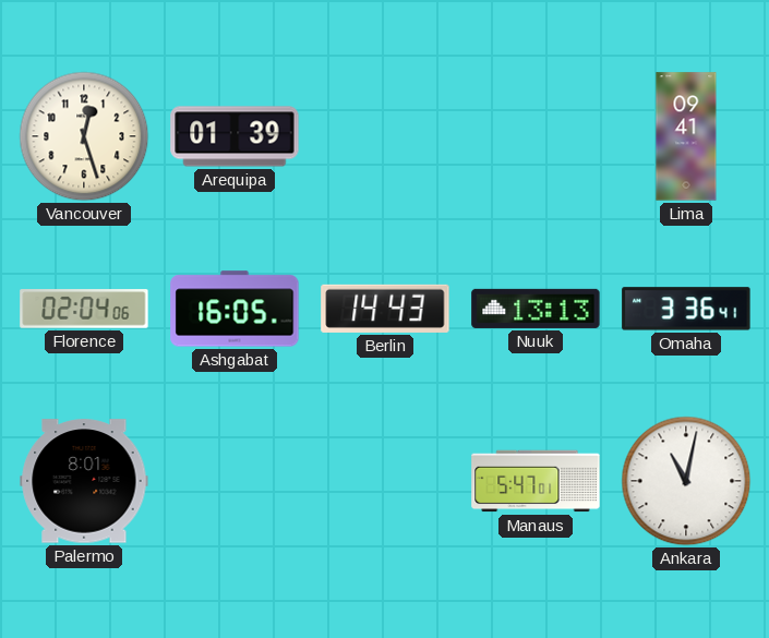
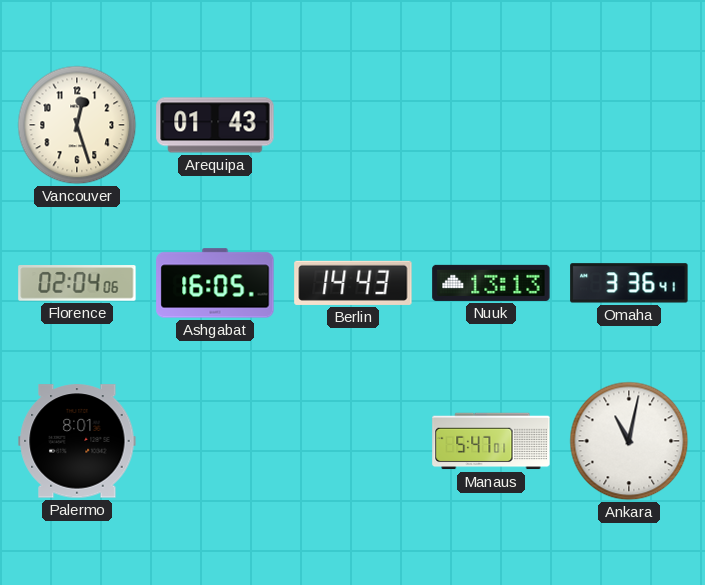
Arequipa: 01:39 -> 01:43
Lima: 09:41 -> none
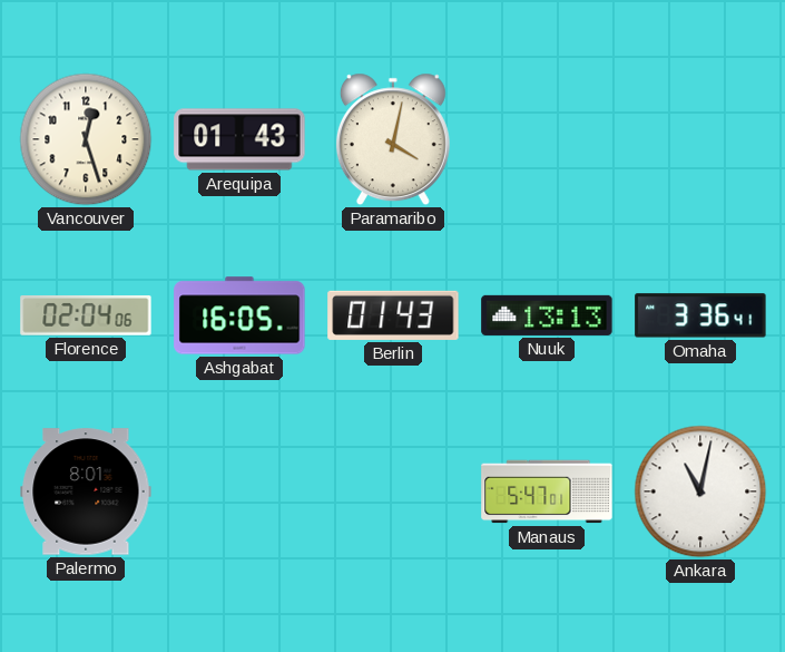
Paramaribo: none -> 4:02
Berlin: 14:43 -> 01:43
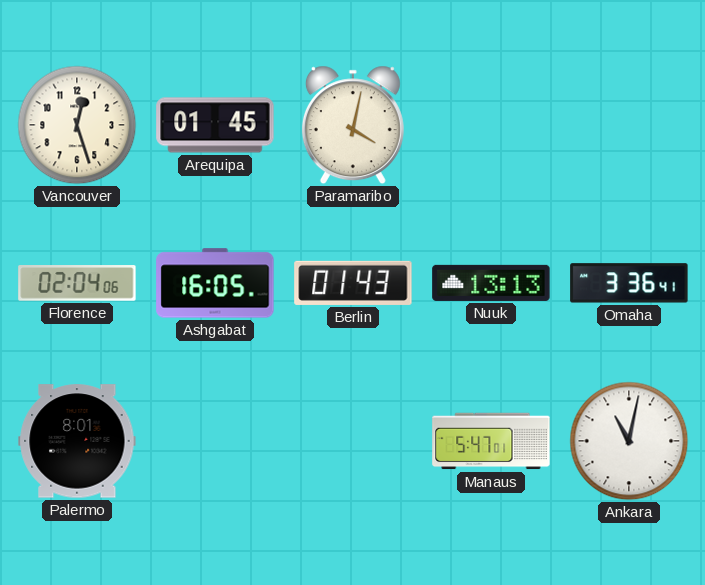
Arequipa: 01:43 -> 01:45
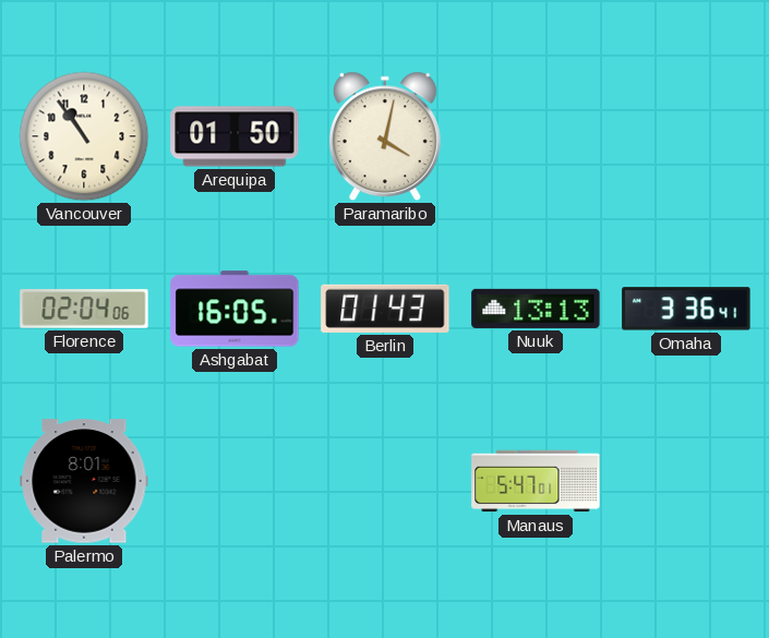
Vancouver: 12:27 -> 10:54
Arequipa: 01:45 -> 01:50
Ankara: 11:02 -> none
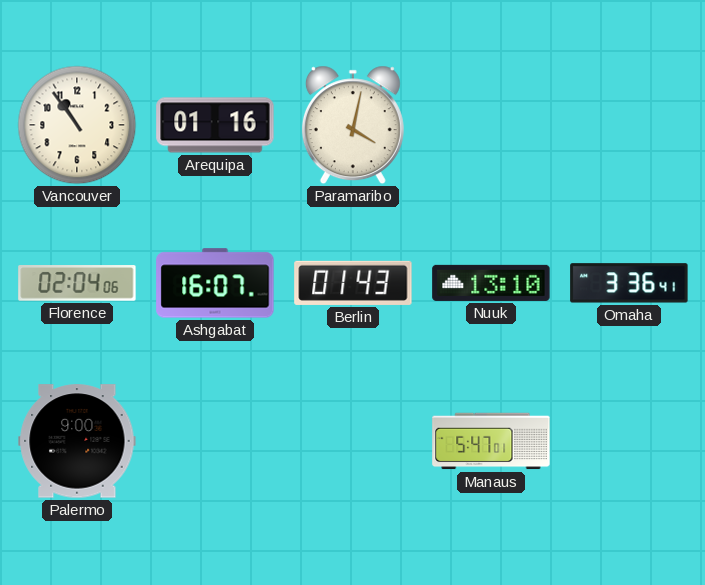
Arequipa: 01:50 -> 01:16
Ashgabat: 16:05 -> 16:07
Nuuk: 13:13 -> 13:10
Palermo: 8:01 -> 9:00
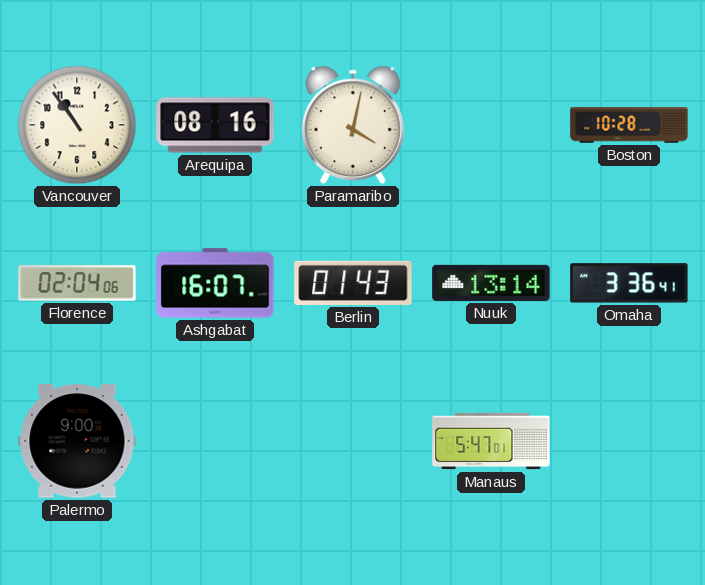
Arequipa: 01:16 -> 08:16
Boston: none -> 10:28
Nuuk: 13:10 -> 13:14
